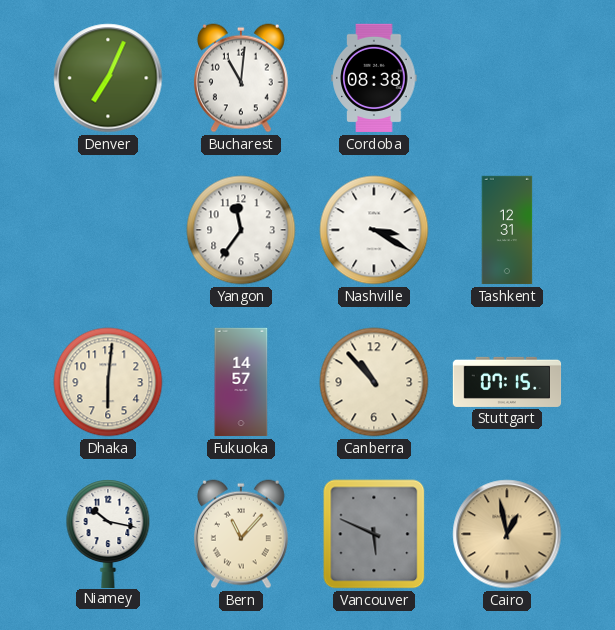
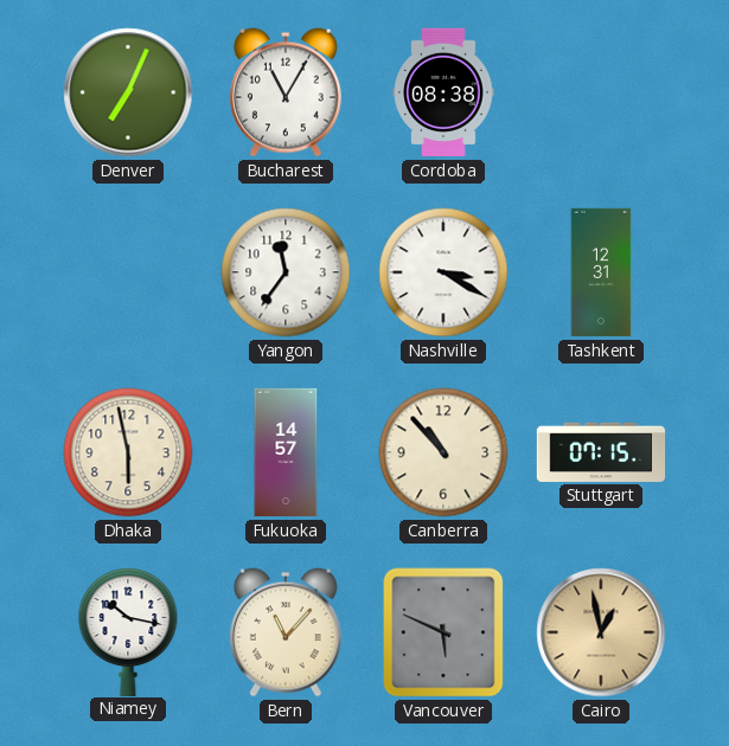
Bucharest: 11:01 -> 11:05
Dhaka: 6:01 -> 5:58
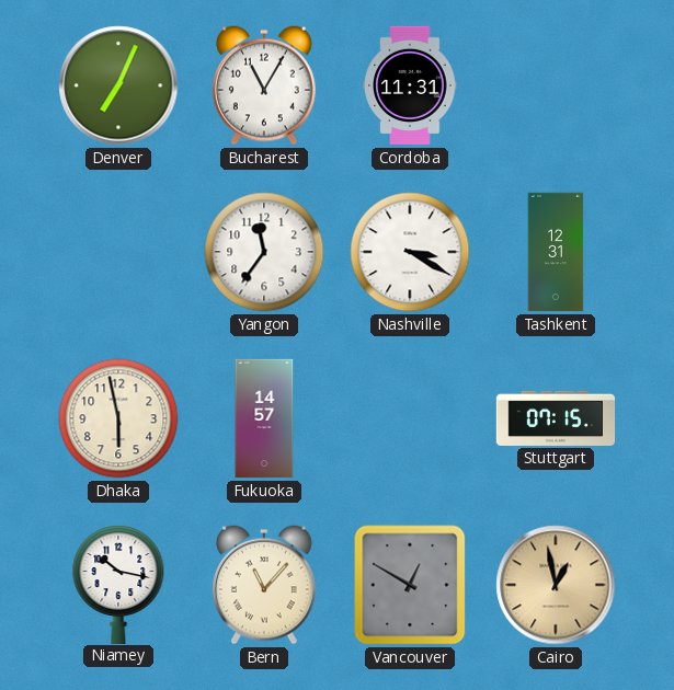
Cordoba: 08:38 -> 11:31
Canberra: 10:53 -> none
Vancouver: 5:49 -> 12:50
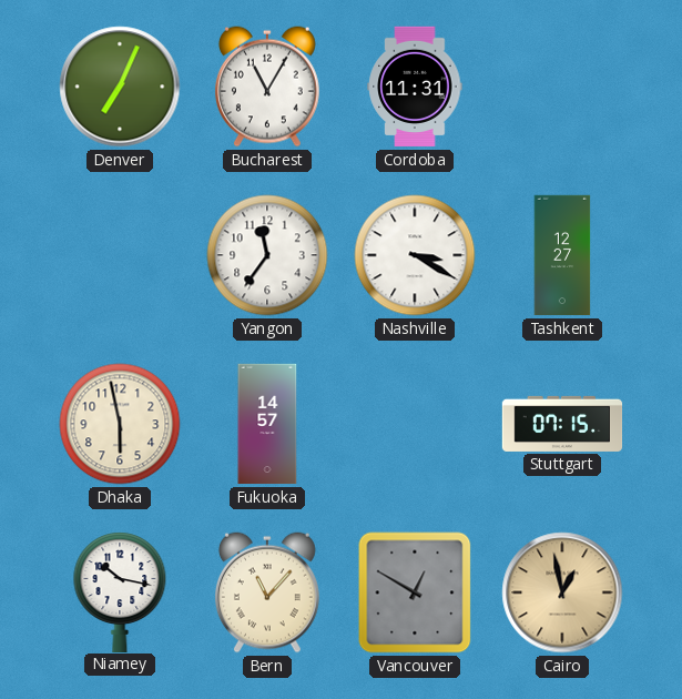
Tashkent: 12:31 -> 12:27
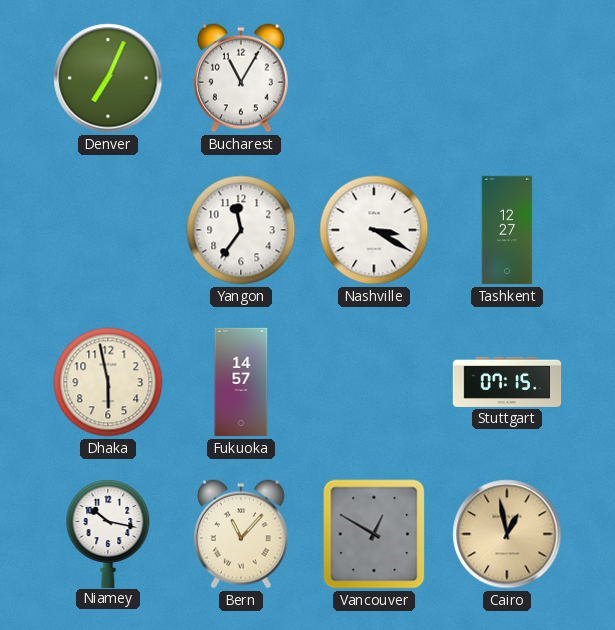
Cordoba: 11:31 -> none
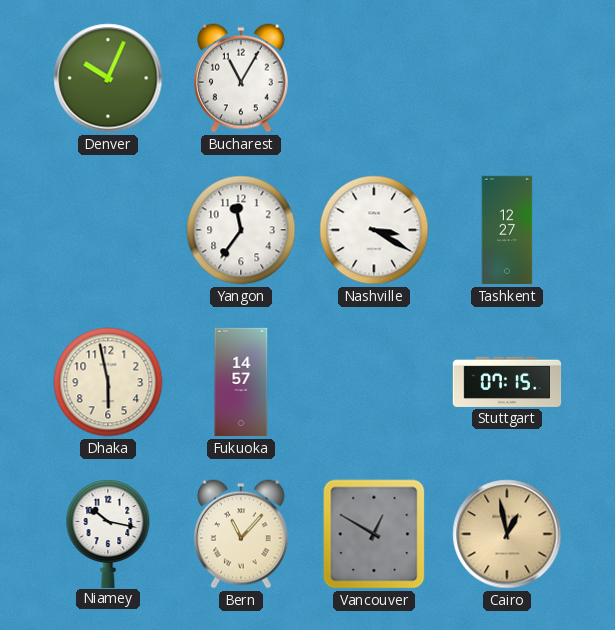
Denver: 7:04 -> 10:04
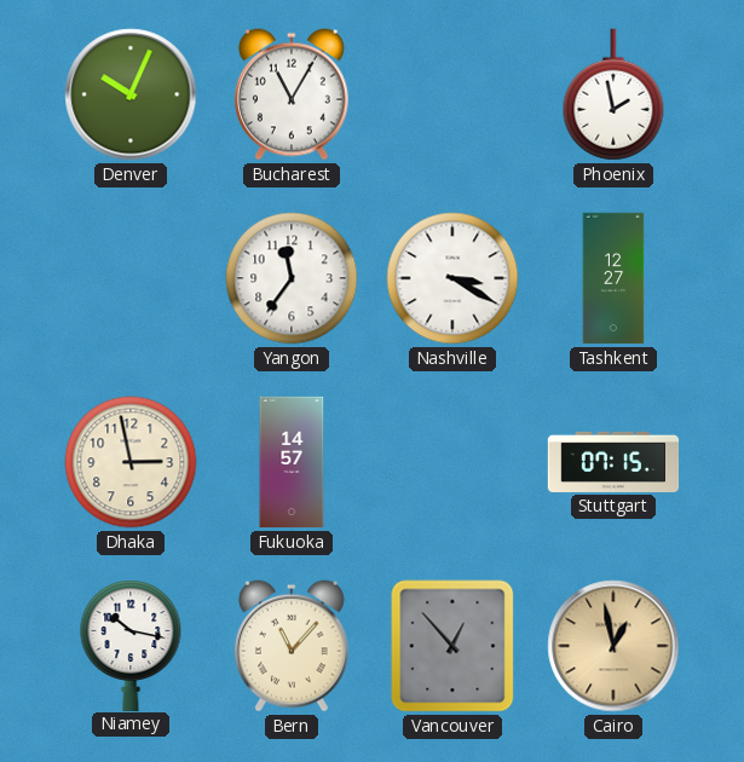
Phoenix: none -> 1:58
Dhaka: 5:58 -> 2:58
Vancouver: 12:50 -> 12:53
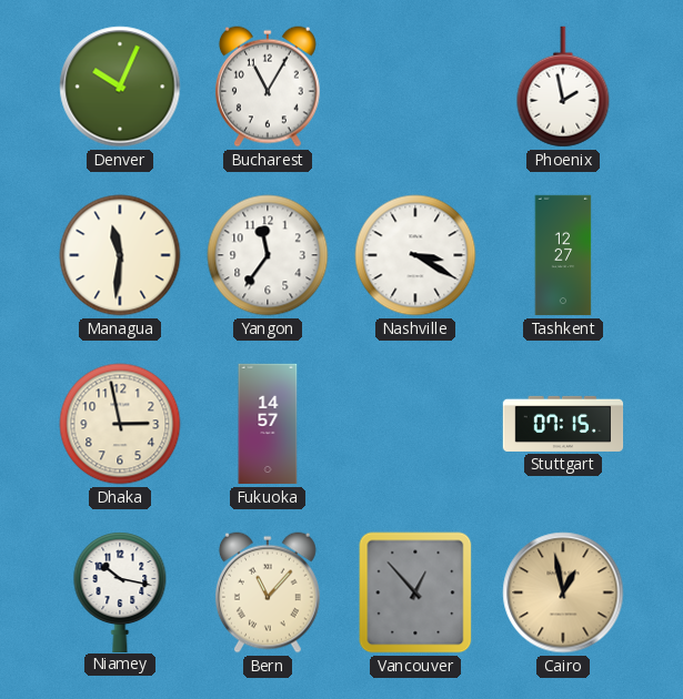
Managua: none -> 11:31
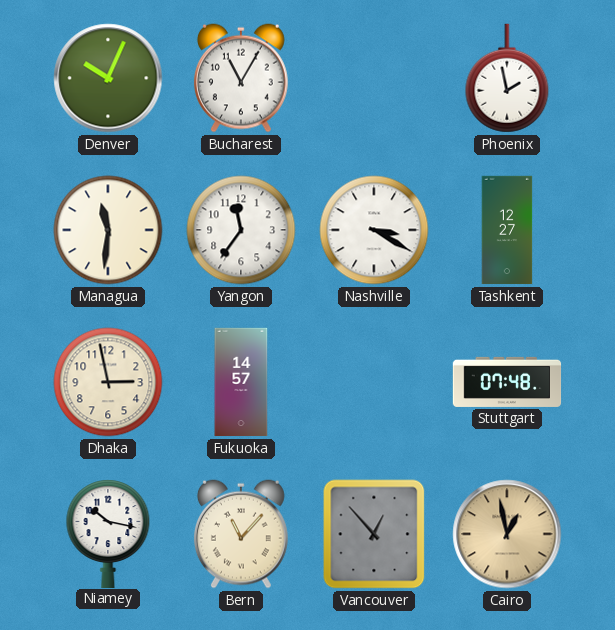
Stuttgart: 07:15 -> 07:48
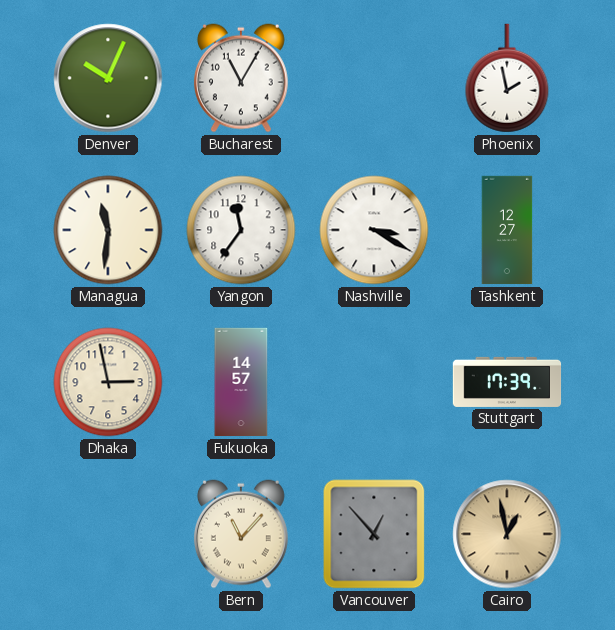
Stuttgart: 07:48 -> 17:39
Niamey: 10:17 -> none
